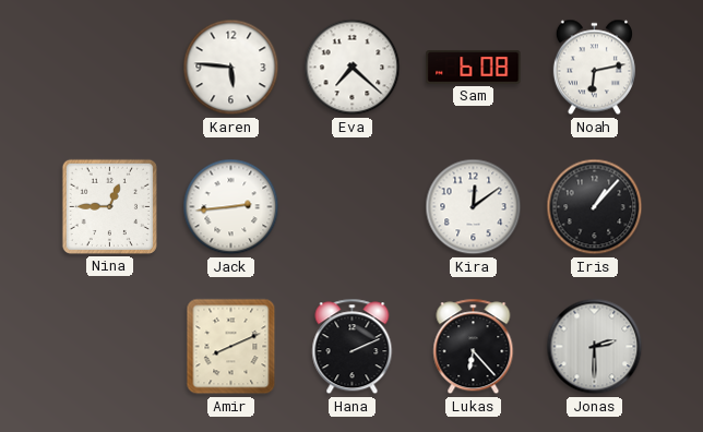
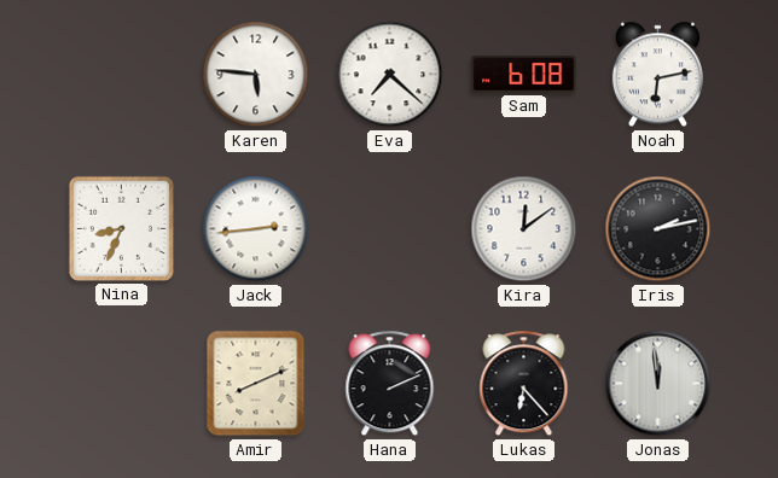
Nina: 12:45 -> 8:34
Iris: 1:07 -> 2:13
Jonas: 2:30 -> 11:59
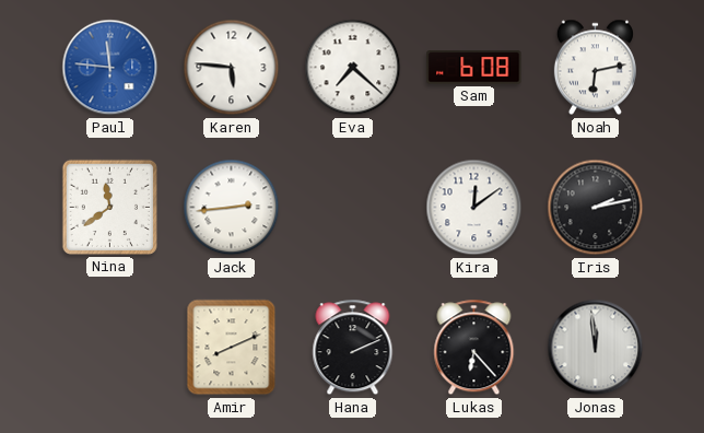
Paul: none -> 11:46
Nina: 8:34 -> 11:39
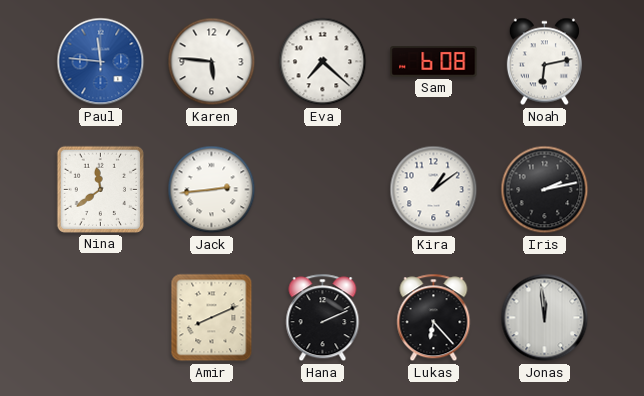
Kira: 12:09 -> 1:09
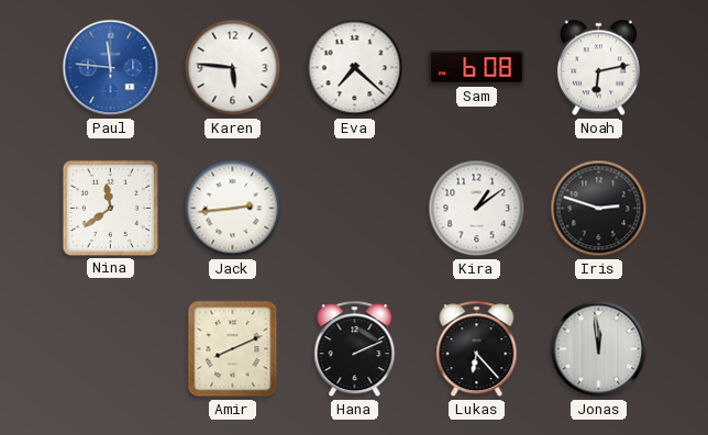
Iris: 2:13 -> 2:48
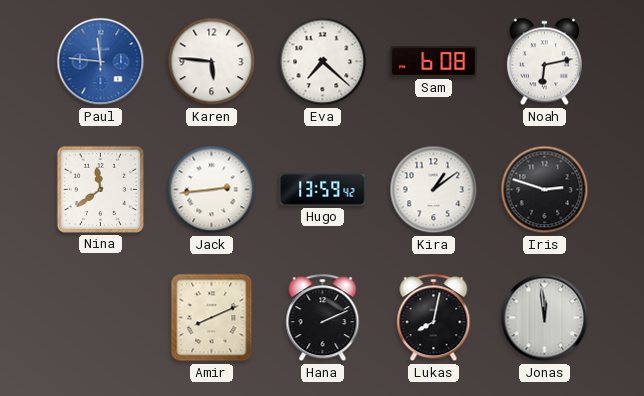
Hugo: none -> 13:59
Lukas: 6:23 -> 8:02
